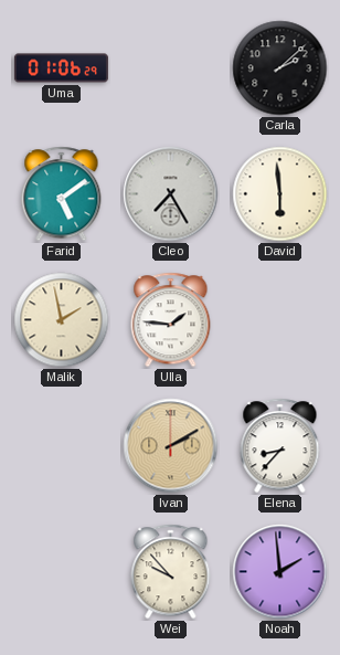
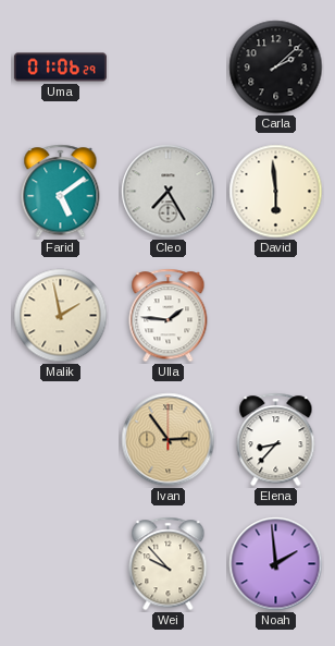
Ivan: 2:10 -> 2:54
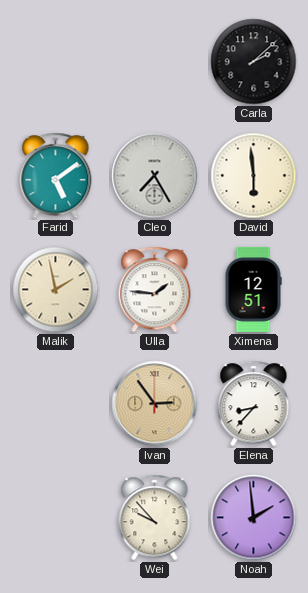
Uma: 01:06 -> none
Ximena: none -> 12:51
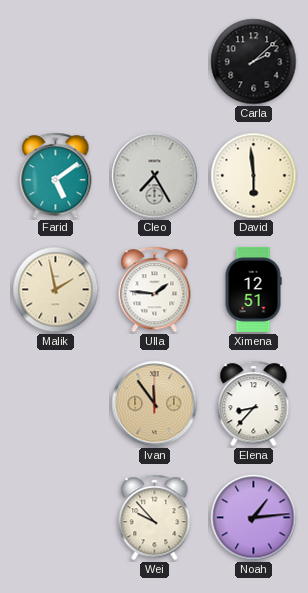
Ivan: 2:54 -> 11:54
Noah: 1:59 -> 1:14
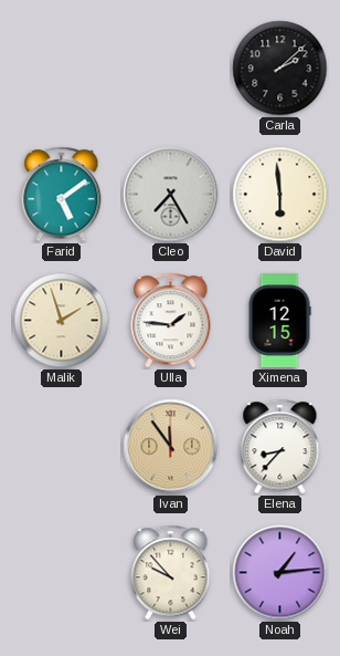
Malik: 1:58 -> 1:57
Ximena: 12:51 -> 12:15
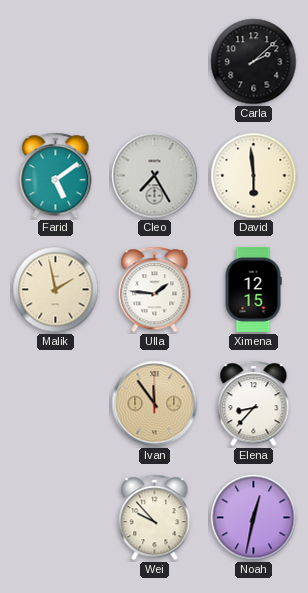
Malik: 1:57 -> 1:58
Noah: 1:14 -> 12:32
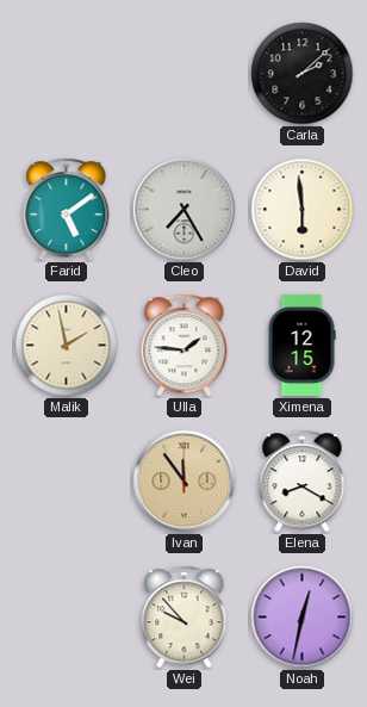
Elena: 8:37 -> 8:20
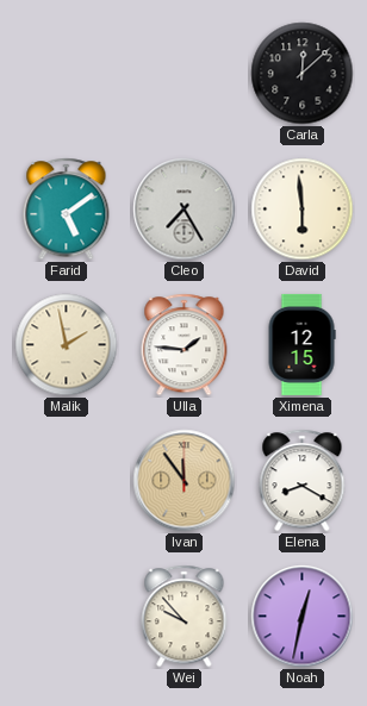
Carla: 2:08 -> 12:08
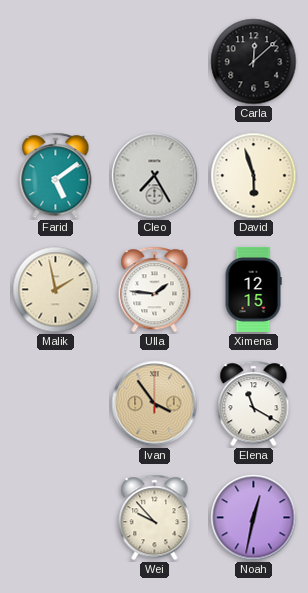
David: 5:59 -> 5:57
Ivan: 11:54 -> 3:54
Elena: 8:20 -> 11:20
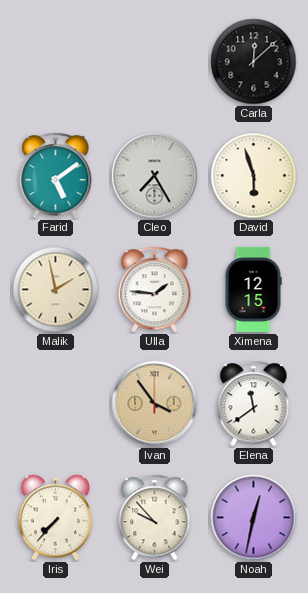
Elena: 11:20 -> 11:39
Iris: none -> 7:37
